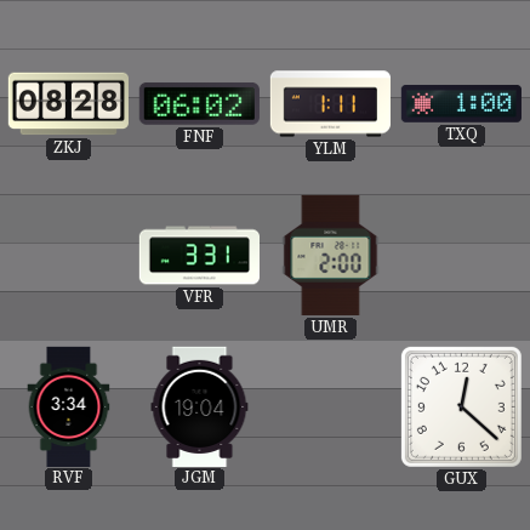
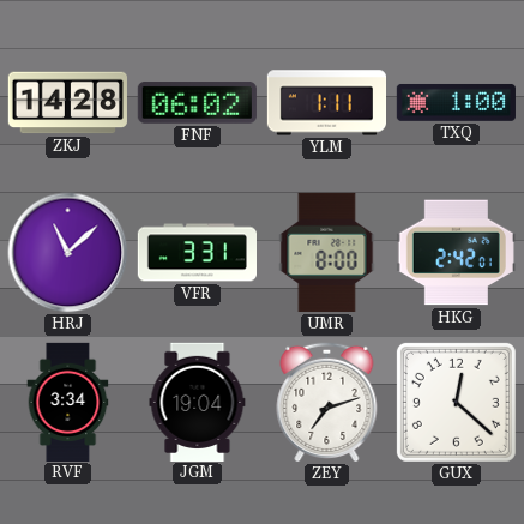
ZKJ: 08:28 -> 14:28
HRJ: none -> 11:08
UMR: 2:00 -> 8:00
HKG: none -> 2:42
ZEY: none -> 7:12
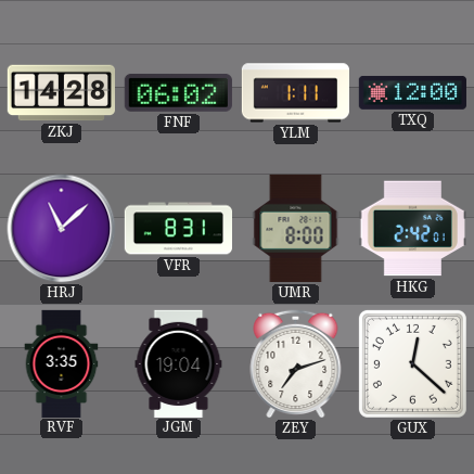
TXQ: 1:00 -> 12:00
VFR: 3:31 -> 8:31
RVF: 3:34 -> 3:35
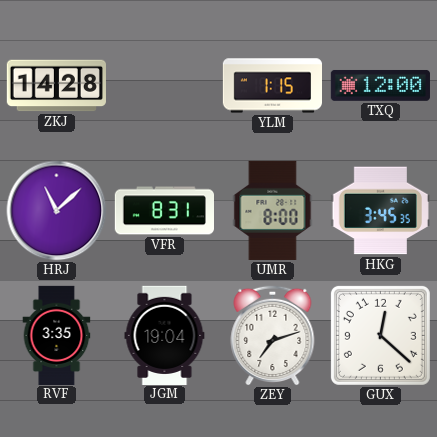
FNF: 06:02 -> none
YLM: 1:11 -> 1:15
HKG: 2:42 -> 3:45
